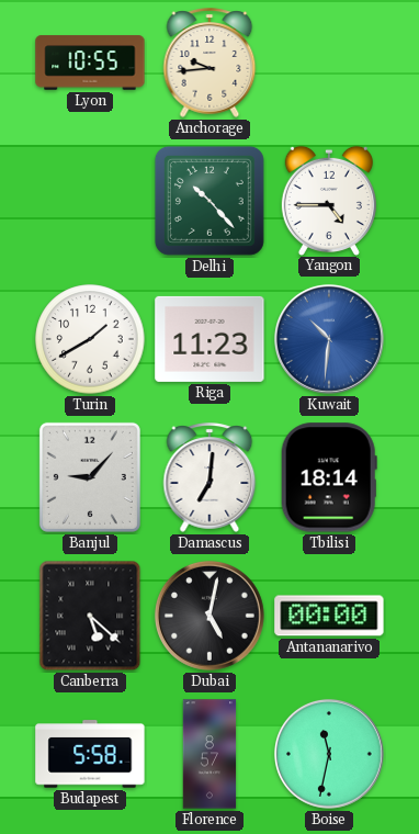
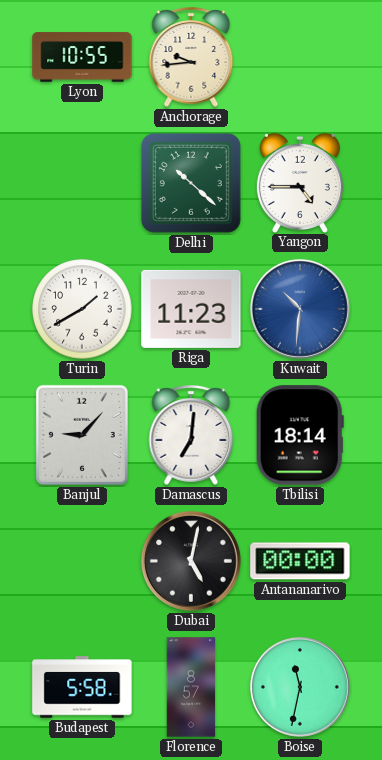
Delhi: 10:23 -> 10:22
Canberra: 5:22 -> none
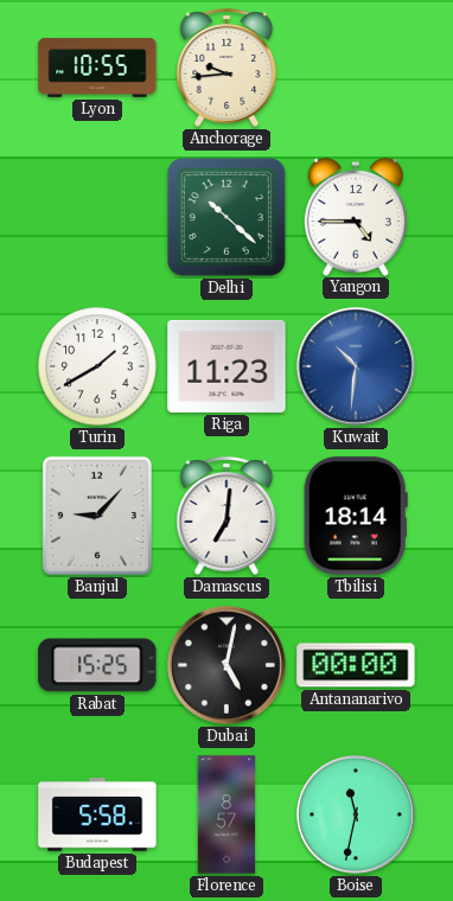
Rabat: none -> 15:25
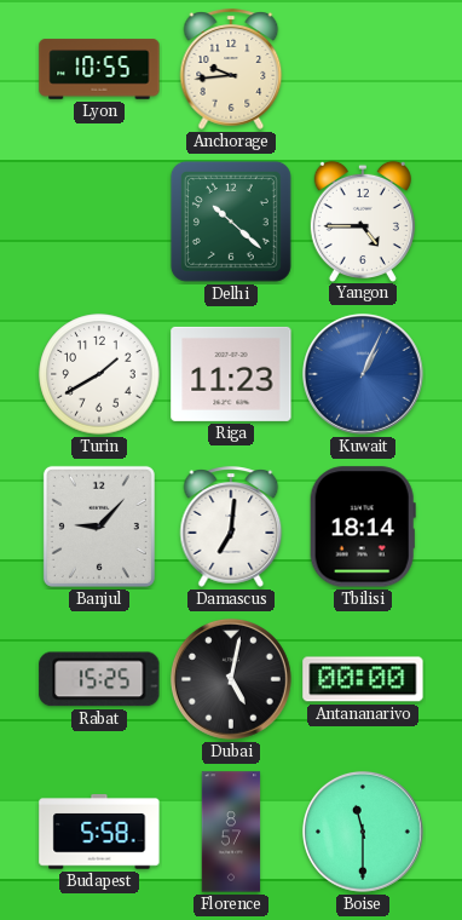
Kuwait: 10:31 -> 1:04
Boise: 11:32 -> 11:30
